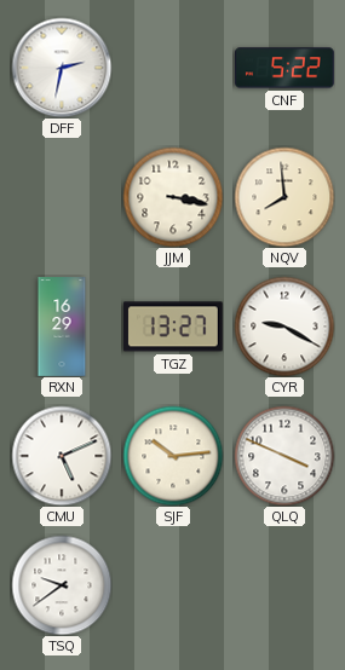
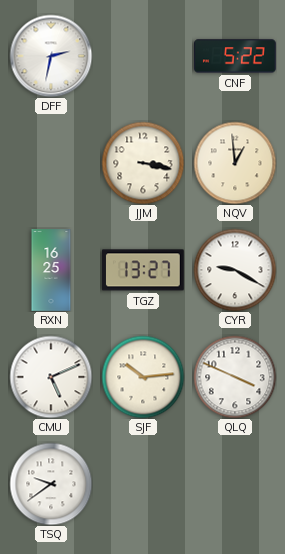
NQV: 7:59 -> 12:59
RXN: 16:29 -> 16:25
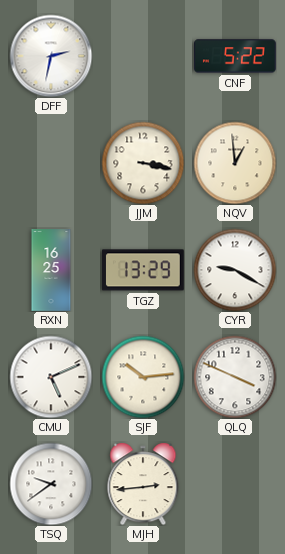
TGZ: 13:27 -> 13:29
MJH: none -> 2:44
